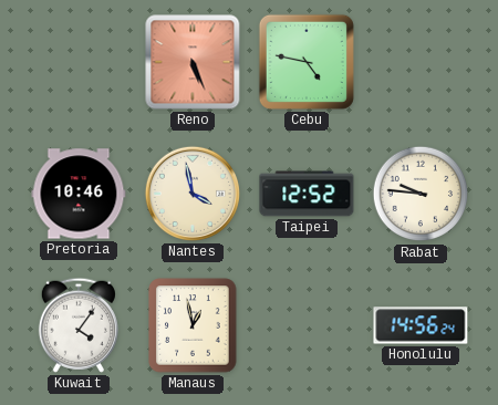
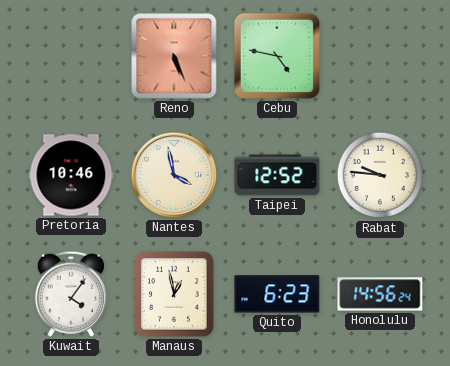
Quito: none -> 6:23
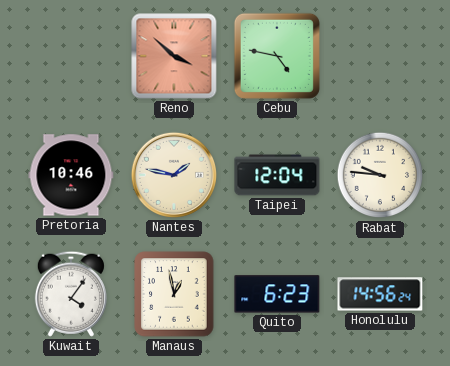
Reno: 5:26 -> 3:52
Nantes: 3:58 -> 1:47
Taipei: 12:52 -> 12:04
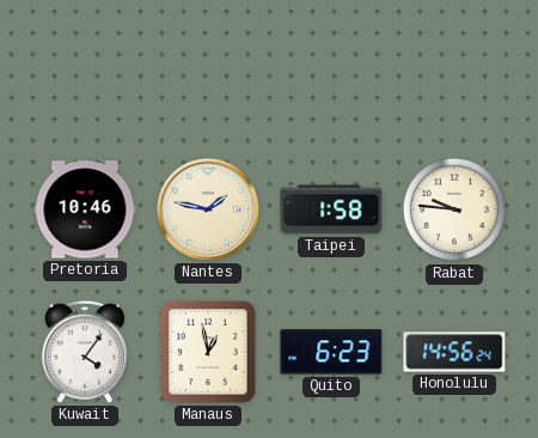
Reno: 3:52 -> none
Cebu: 4:47 -> none
Taipei: 12:04 -> 1:58
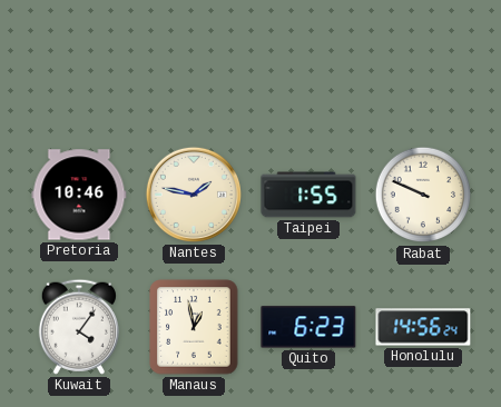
Taipei: 1:58 -> 1:55
Rabat: 9:46 -> 9:49
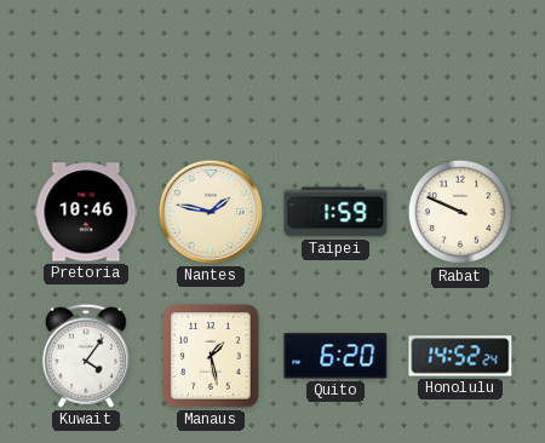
Taipei: 1:55 -> 1:59
Manaus: 12:58 -> 1:28
Quito: 6:23 -> 6:20
Honolulu: 14:56 -> 14:52
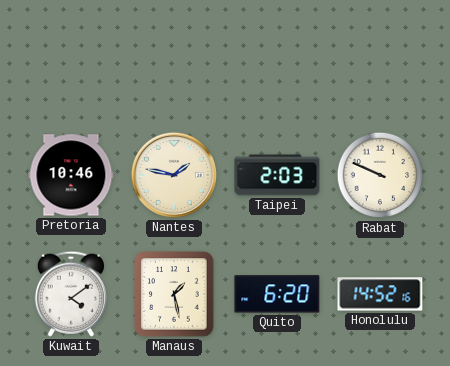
Taipei: 1:59 -> 2:03
Kuwait: 4:06 -> 4:09
Honolulu: 14:52:24 -> 14:52:16
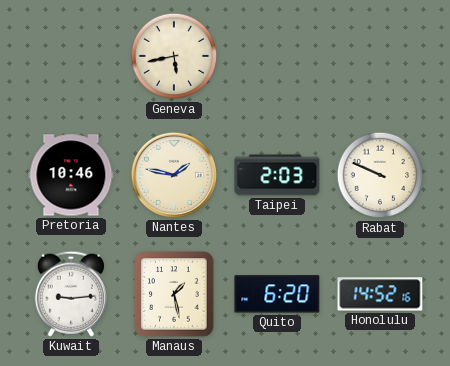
Geneva: none -> 5:43
Kuwait: 4:09 -> 9:14
